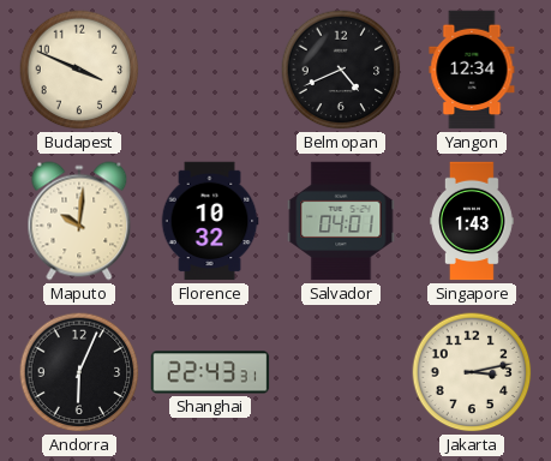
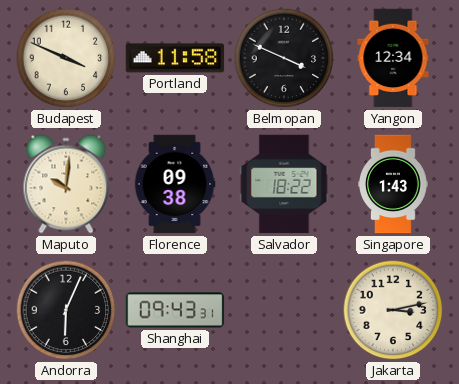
Portland: none -> 11:58
Belmopan: 4:41 -> 3:49
Florence: 10:32 -> 09:38
Salvador: 04:01 -> 18:22
Shanghai: 22:43 -> 09:43
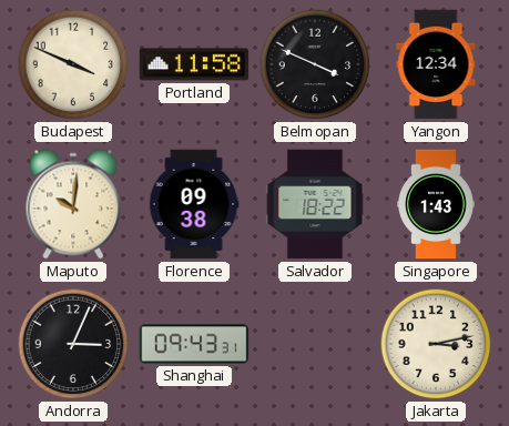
Andorra: 6:04 -> 3:04
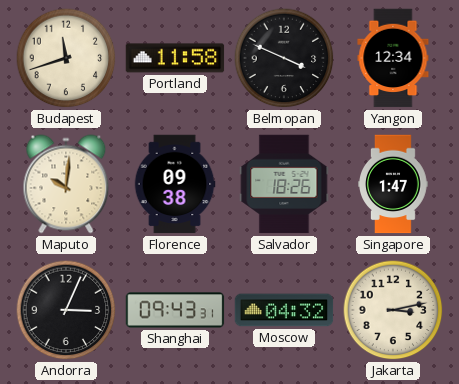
Budapest: 3:49 -> 11:42
Salvador: 18:22 -> 18:26
Singapore: 1:43 -> 1:47
Moscow: none -> 04:32
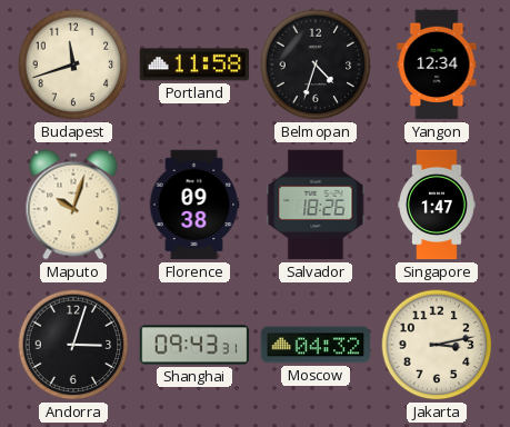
Belmopan: 3:49 -> 4:33
Maputo: 10:01 -> 10:03
Andorra: 3:04 -> 3:03
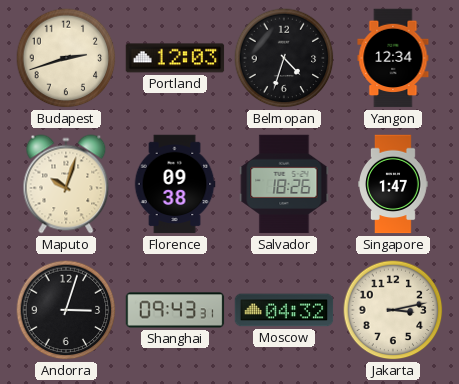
Budapest: 11:42 -> 2:42
Portland: 11:58 -> 12:03
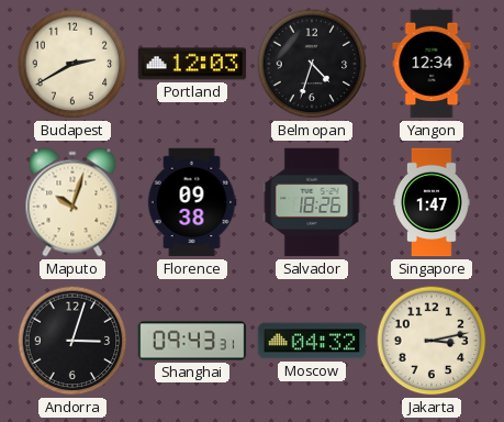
Budapest: 2:42 -> 2:40
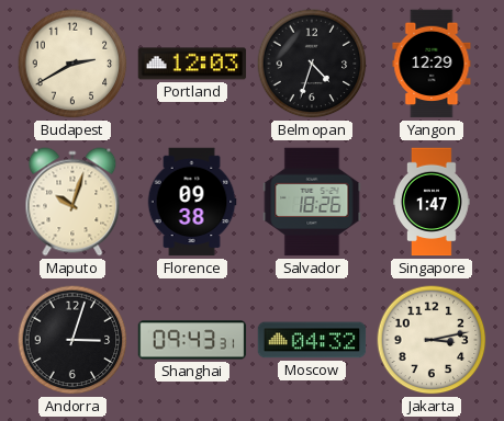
Yangon: 12:34 -> 12:29
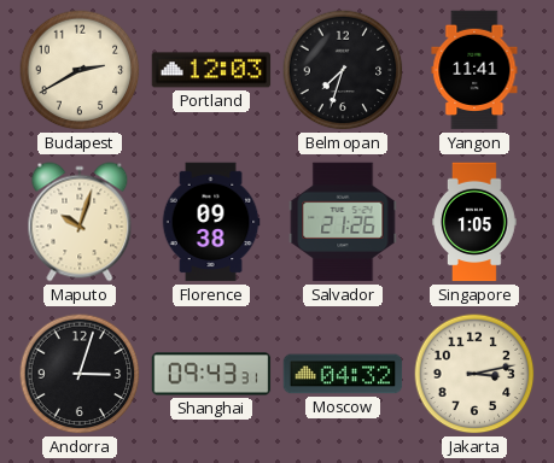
Belmopan: 4:33 -> 7:33
Yangon: 12:29 -> 11:41
Salvador: 18:26 -> 21:26
Singapore: 1:47 -> 1:05
